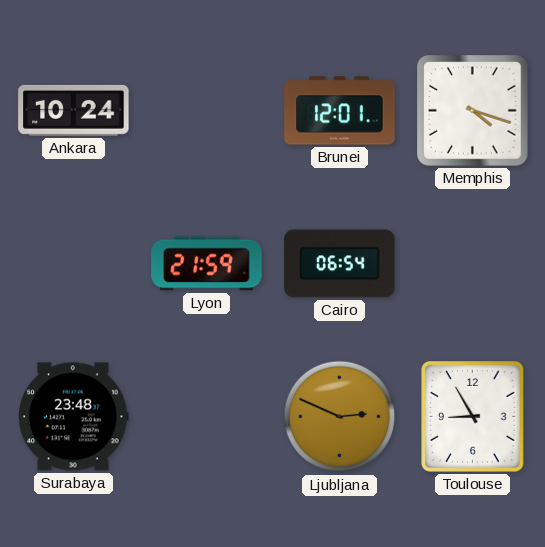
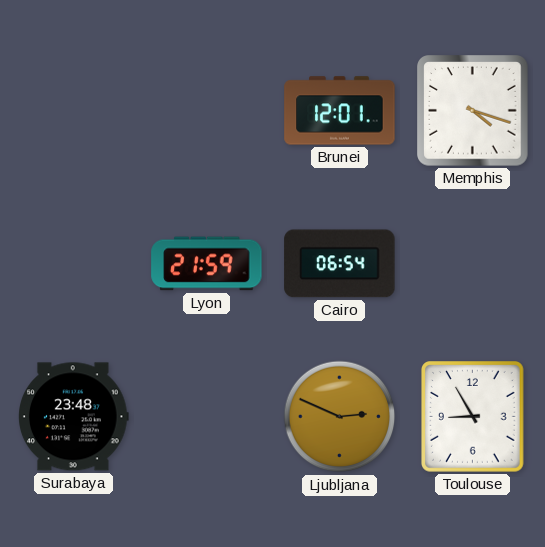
Ankara: 10:24 -> none
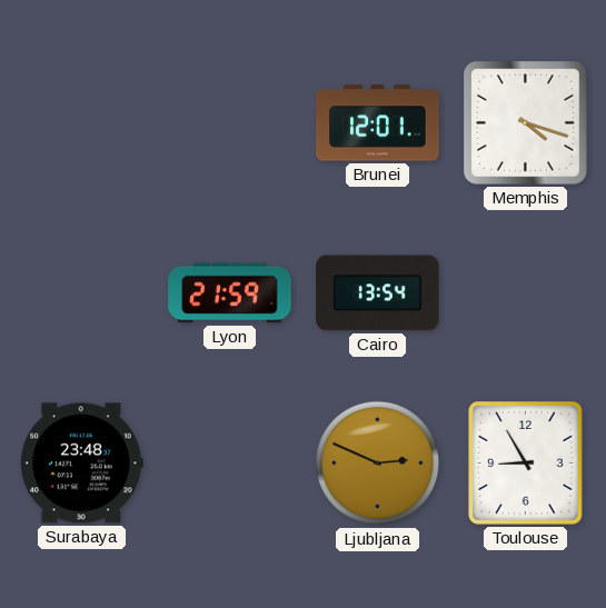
Cairo: 06:54 -> 13:54
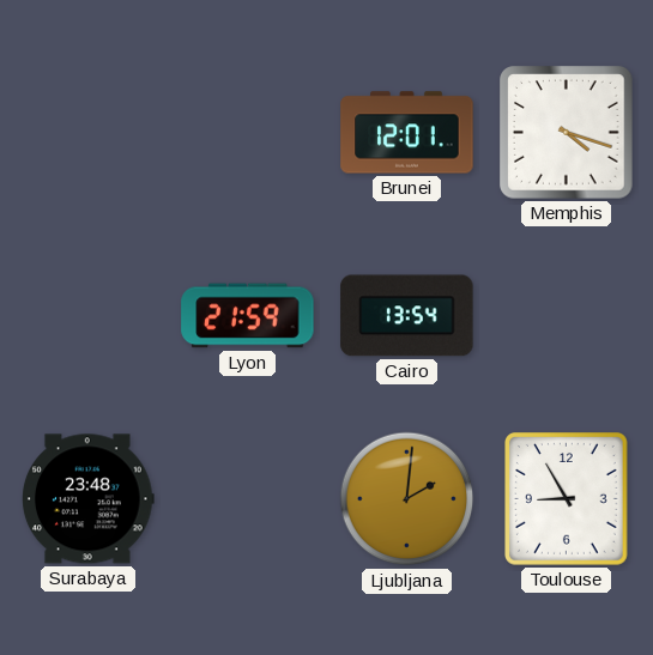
Ljubljana: 2:49 -> 2:01
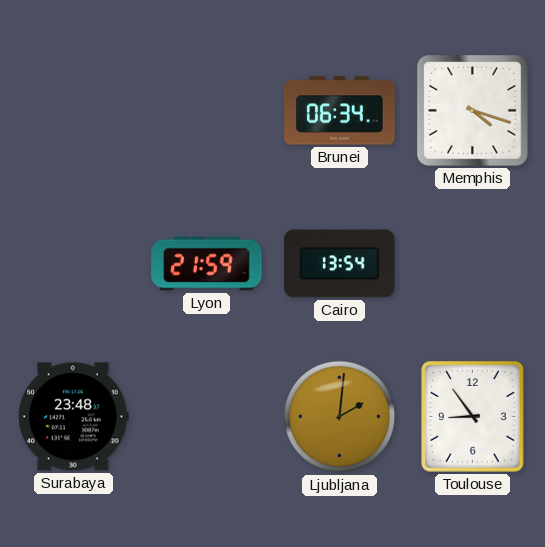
Brunei: 12:01 -> 06:34
Toulouse: 8:55 -> 8:54
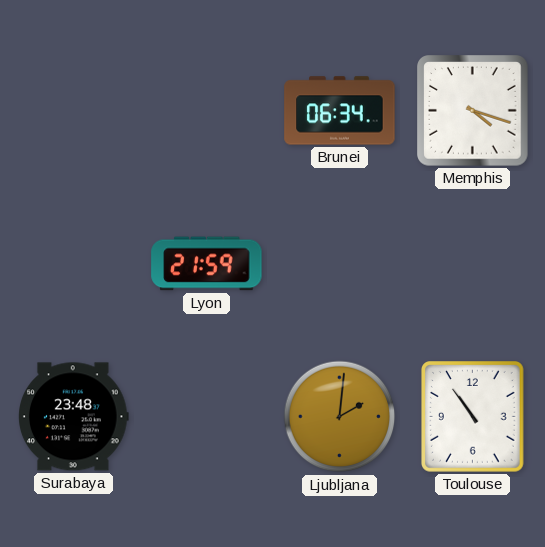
Cairo: 13:54 -> none
Toulouse: 8:54 -> 10:54
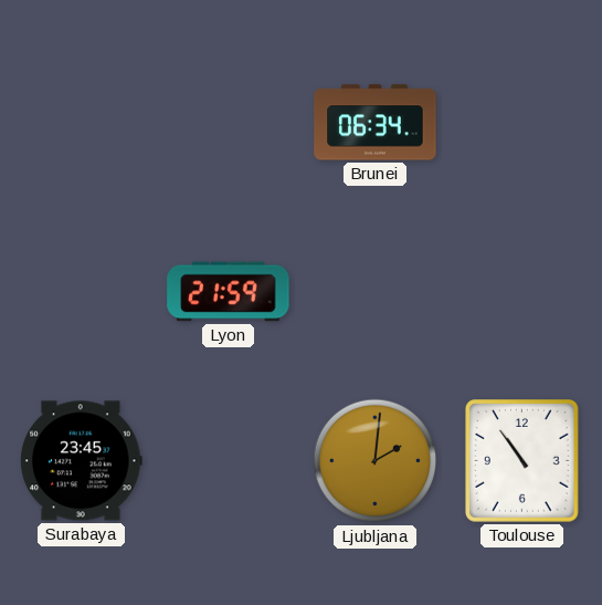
Memphis: 4:18 -> none
Surabaya: 23:48 -> 23:45
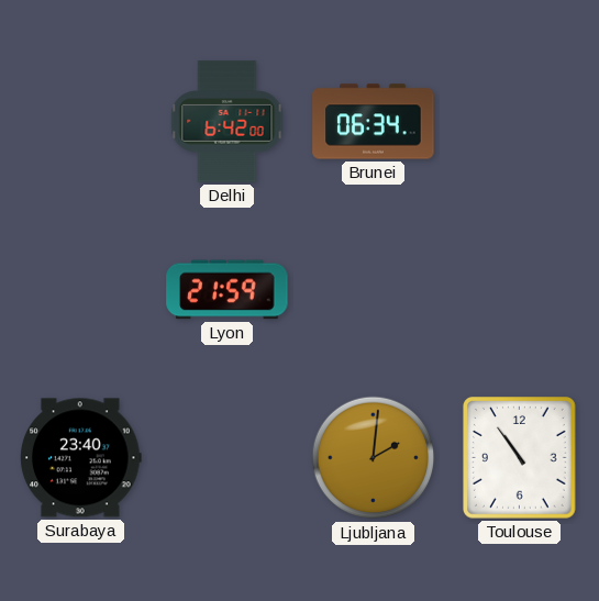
Delhi: none -> 6:42
Surabaya: 23:45 -> 23:40
